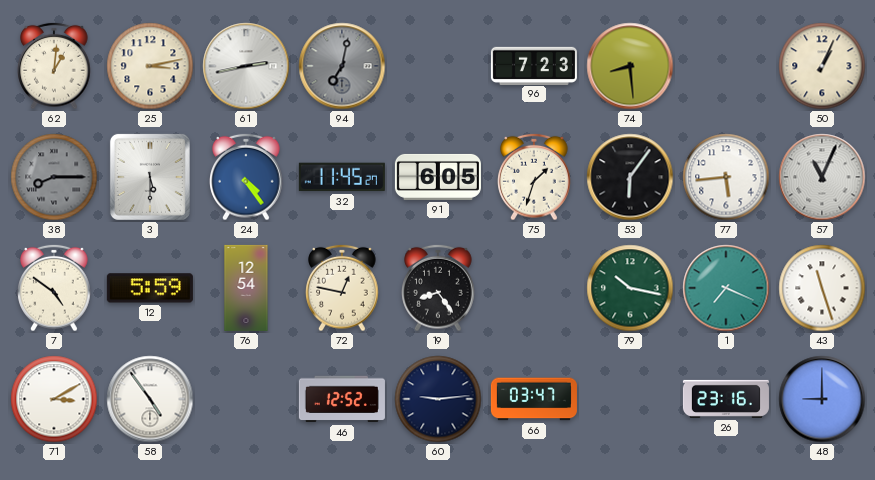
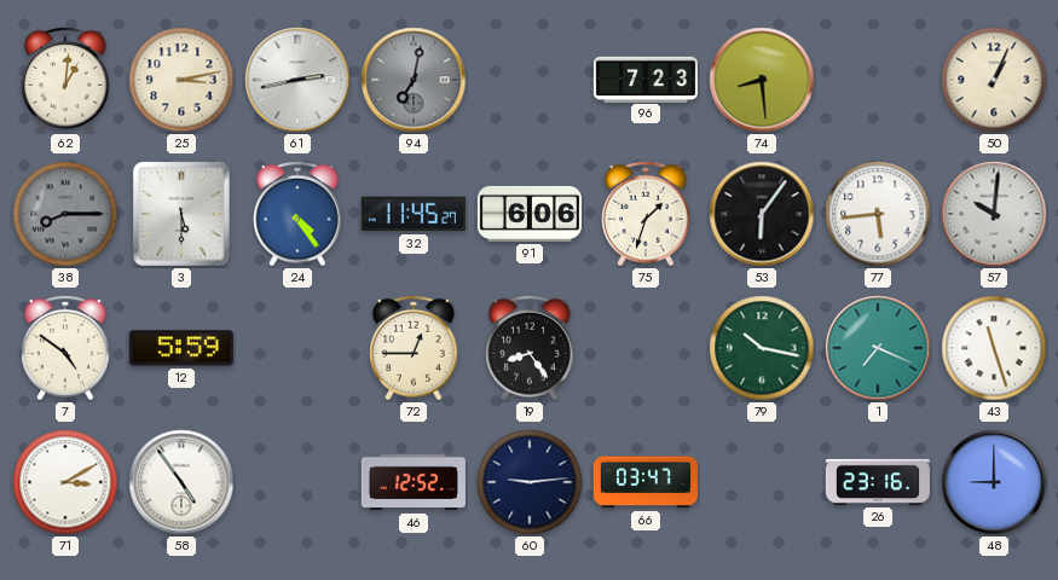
91: 6:05 -> 6:06
57: 11:04 -> 10:01
76: 12:54 -> none
72: 12:47 -> 12:45
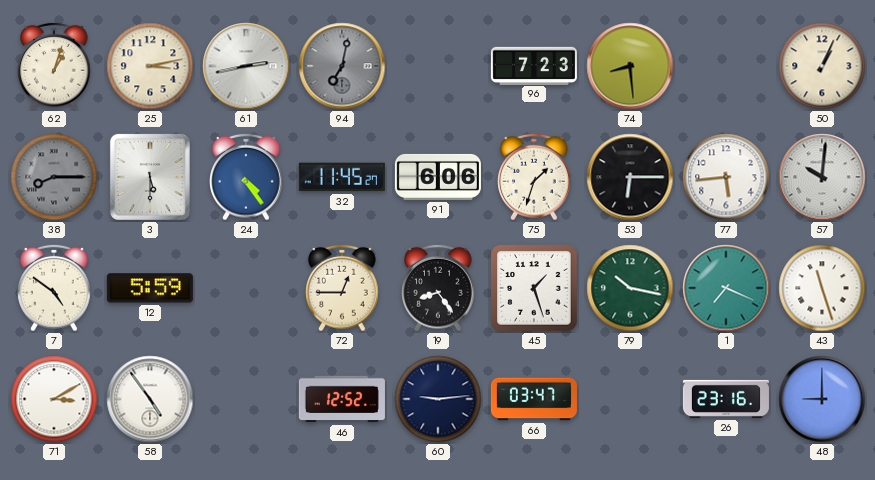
62: 1:01 -> 1:03
53: 6:06 -> 6:15
45: none -> 1:27
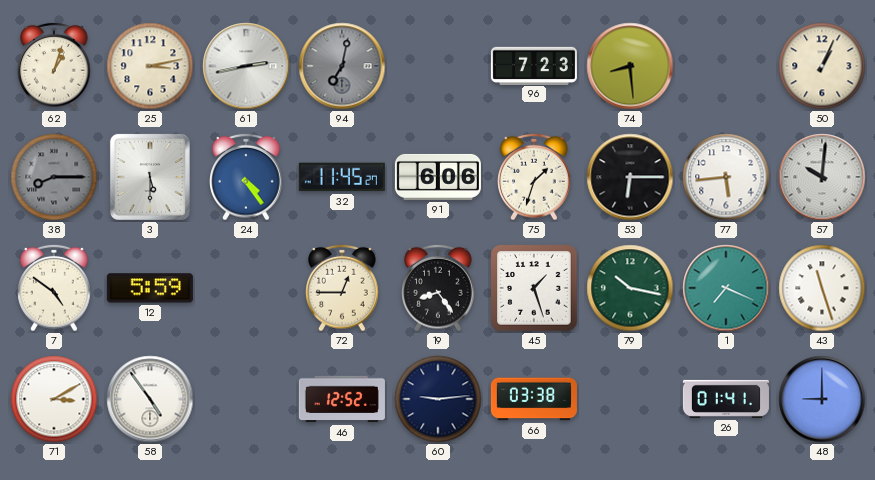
66: 03:47 -> 03:38
26: 23:16 -> 01:41
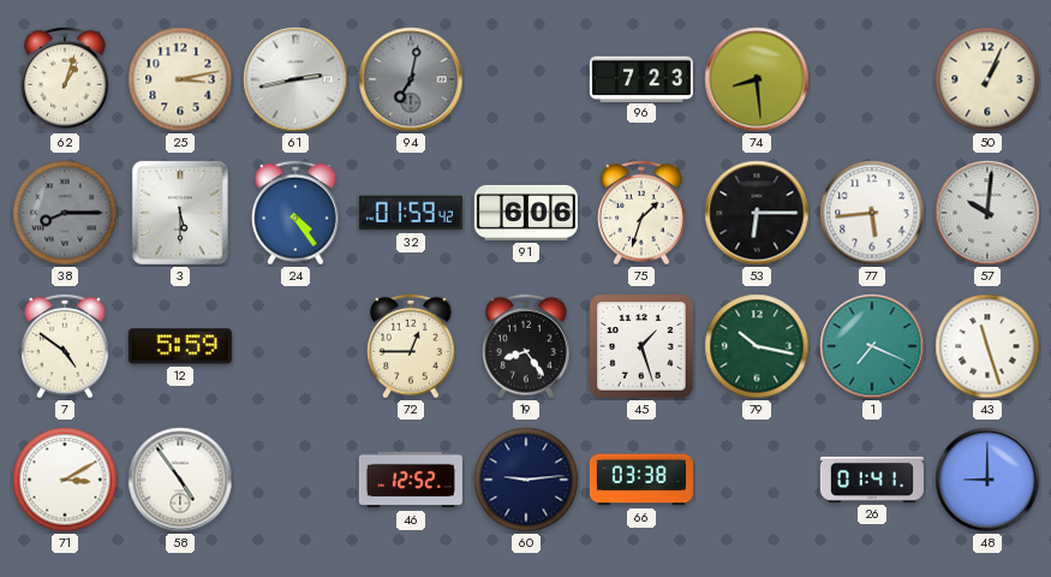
32: 11:45 -> 01:59
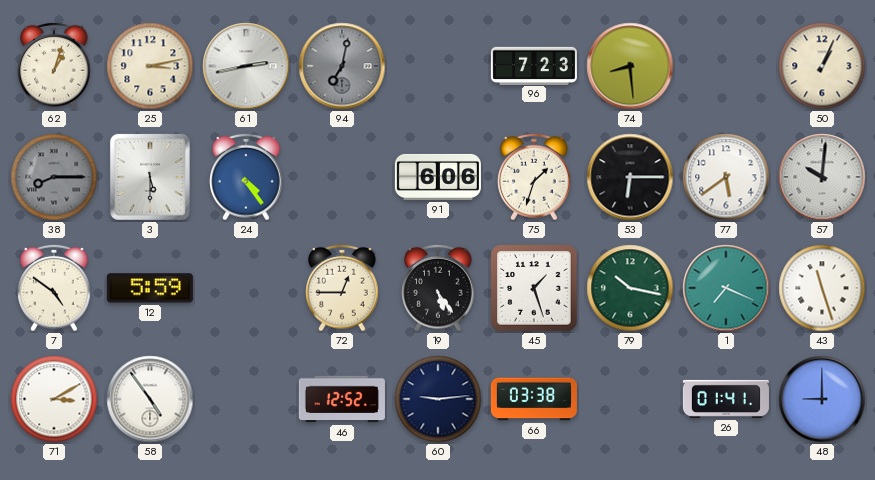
32: 01:59 -> none
77: 5:44 -> 5:39
19: 8:24 -> 5:24
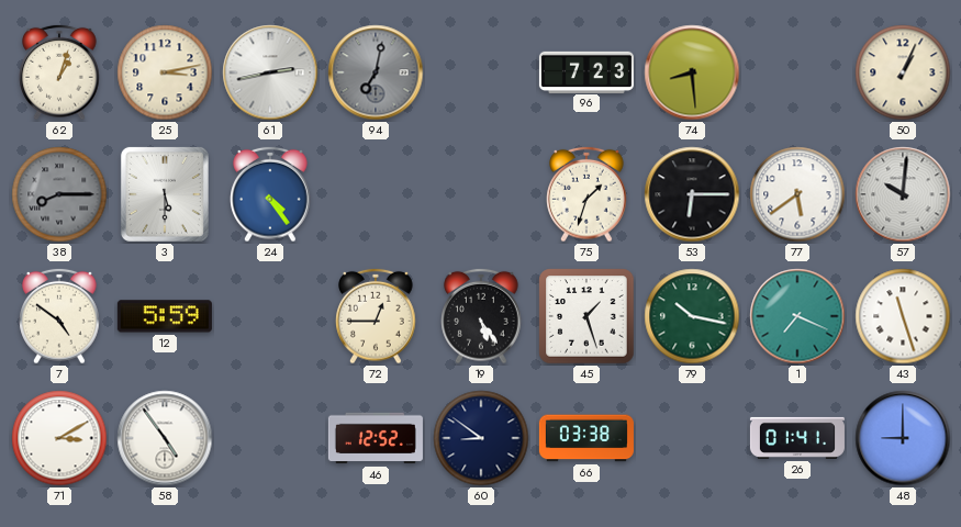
91: 6:06 -> none
60: 9:14 -> 8:51
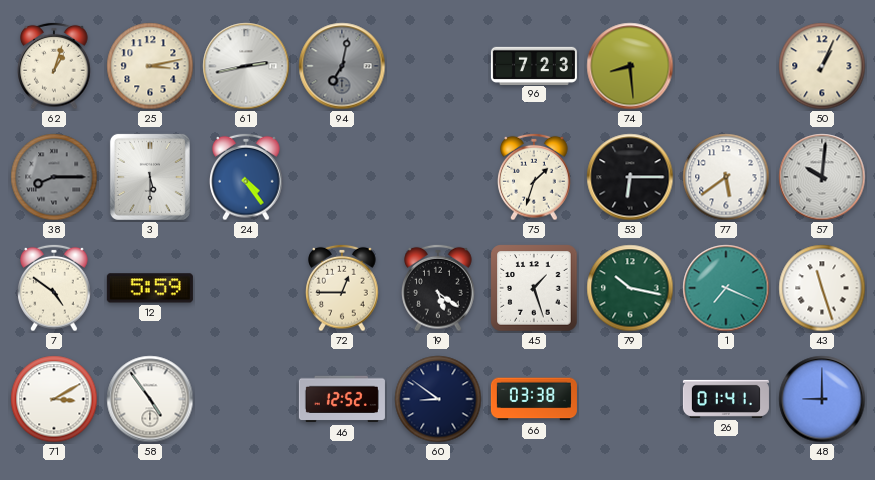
19: 5:24 -> 5:21
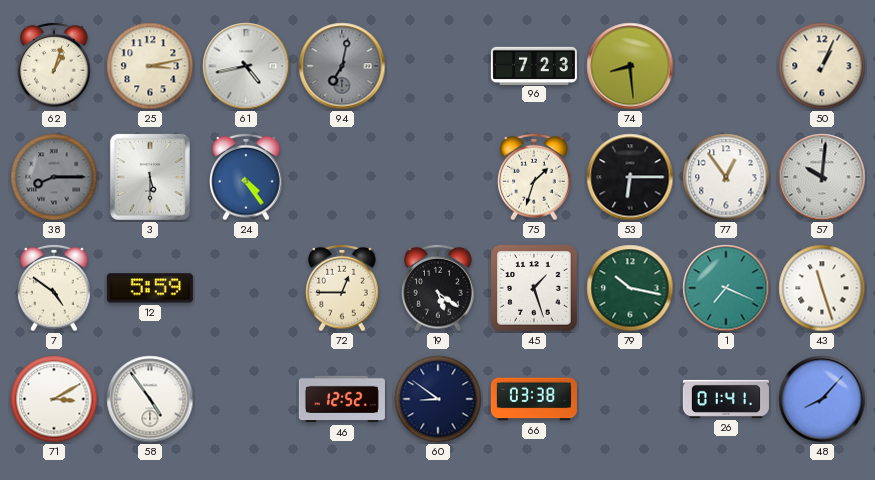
61: 2:43 -> 4:43
77: 5:39 -> 12:54
48: 9:00 -> 8:07
